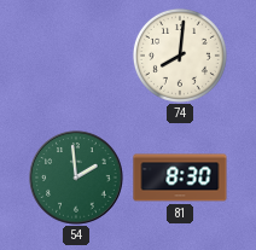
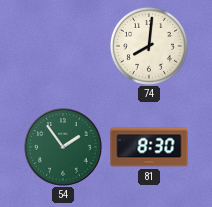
54: 1:59 -> 1:54
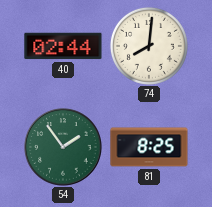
40: none -> 02:44
81: 8:30 -> 8:25
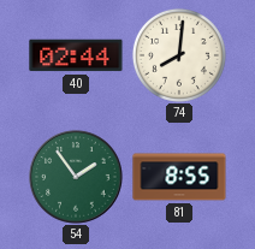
81: 8:25 -> 8:55
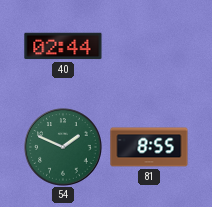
74: 8:01 -> none
54: 1:54 -> 1:49
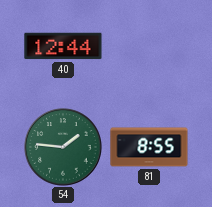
40: 02:44 -> 12:44
54: 1:49 -> 1:46
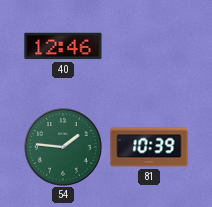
40: 12:44 -> 12:46
81: 8:55 -> 10:39
